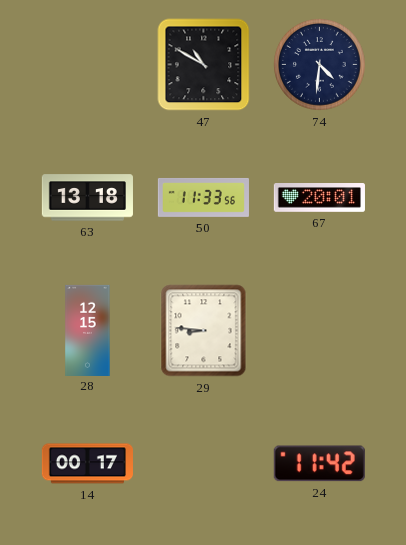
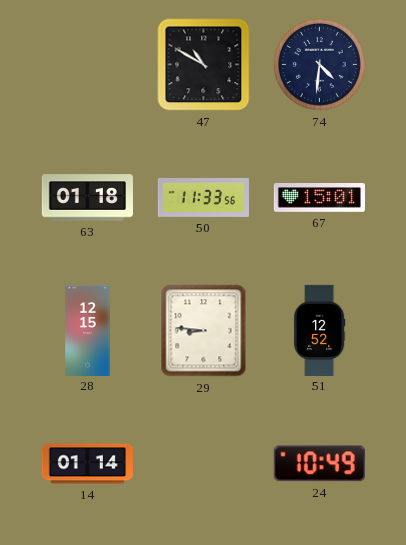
63: 13:18 -> 01:18
67: 20:01 -> 15:01
51: none -> 12:52
14: 00:17 -> 01:14
24: 11:42 -> 10:49
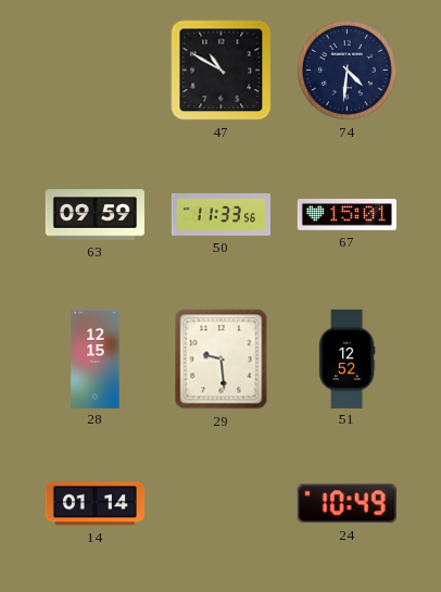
63: 01:18 -> 09:59
29: 8:46 -> 9:29
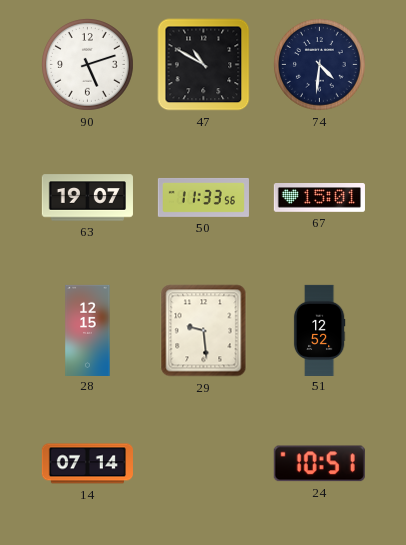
90: none -> 5:12
63: 09:59 -> 19:07
14: 01:14 -> 07:14
24: 10:49 -> 10:51
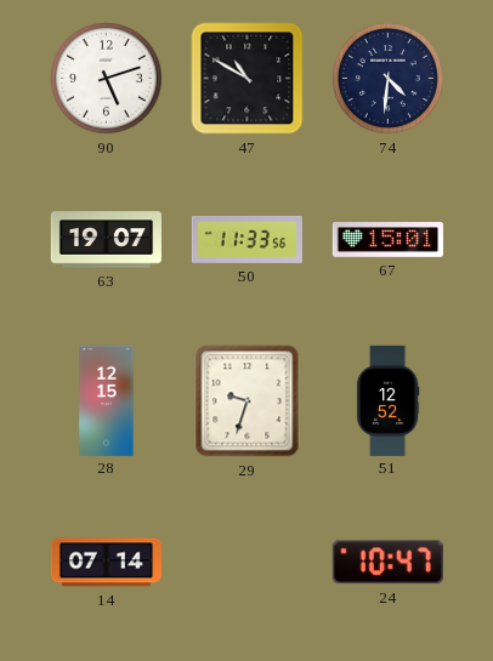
29: 9:29 -> 9:33
24: 10:51 -> 10:47
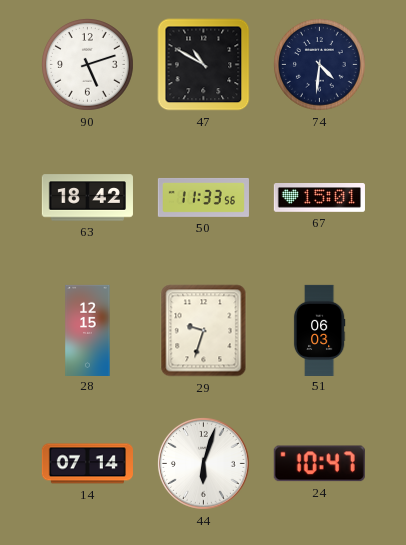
63: 19:07 -> 18:42
51: 12:52 -> 06:03
44: none -> 6:03
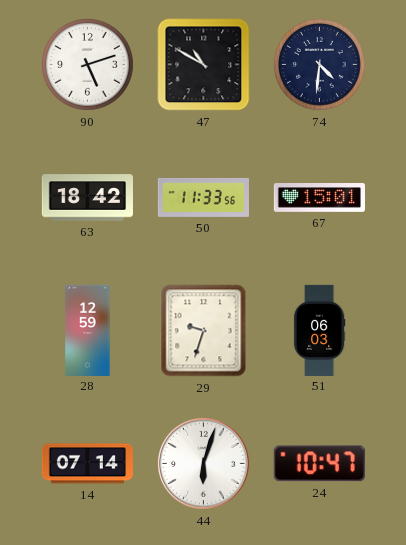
28: 12:15 -> 12:59
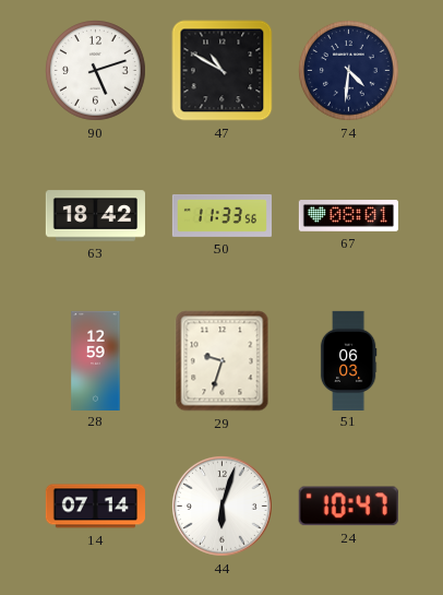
67: 15:01 -> 08:01
